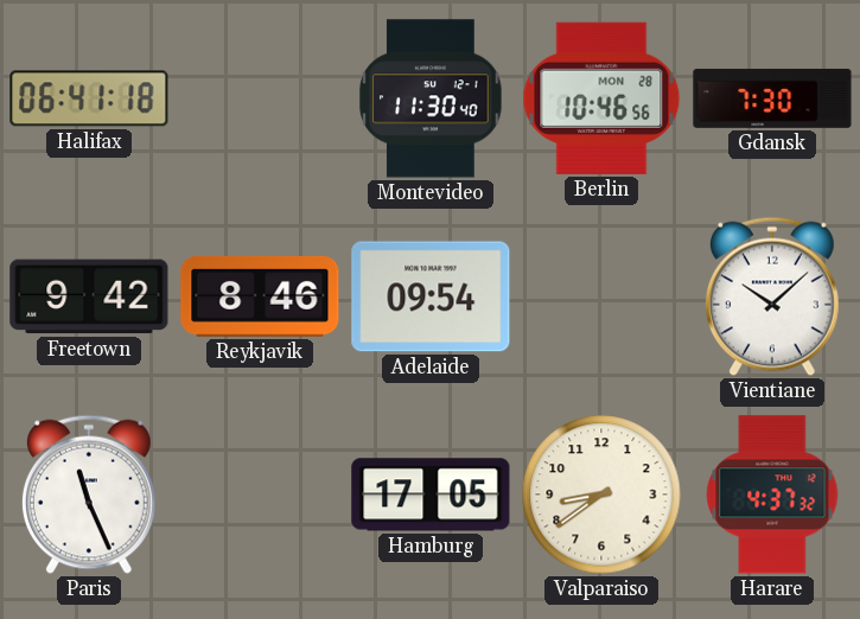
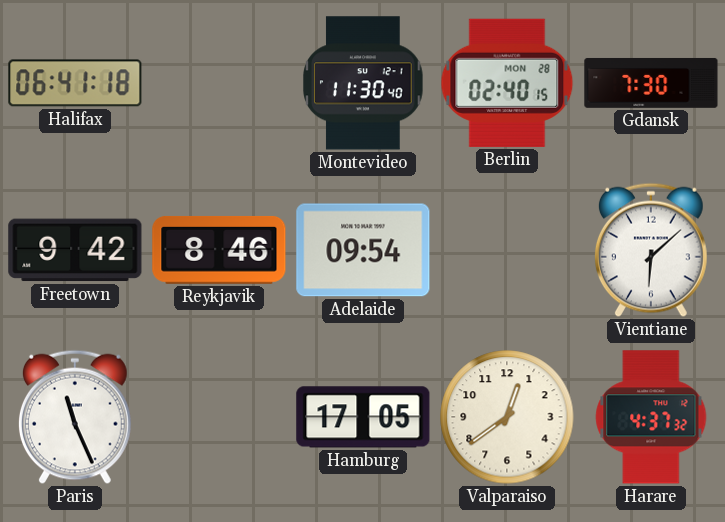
Berlin: 10:46 -> 02:40
Vientiane: 10:08 -> 6:08
Valparaiso: 8:39 -> 12:39
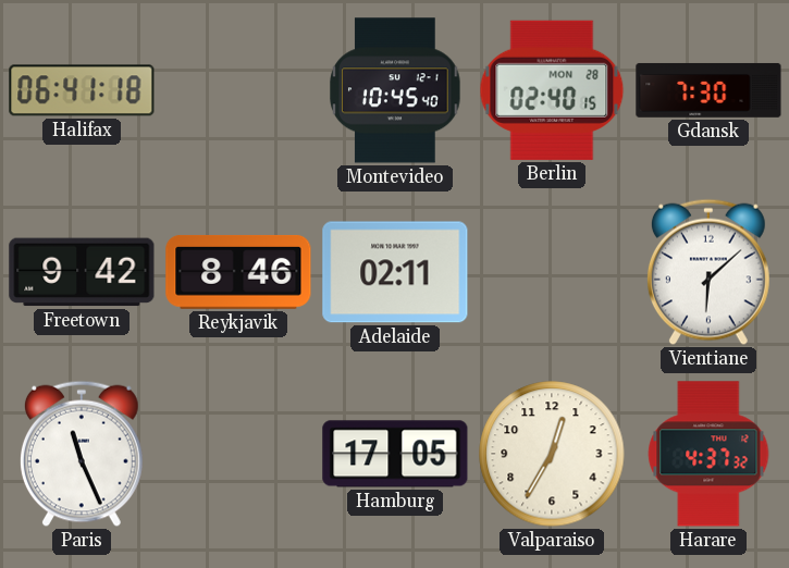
Montevideo: 11:30 -> 10:45
Adelaide: 09:54 -> 02:11
Valparaiso: 12:39 -> 12:35
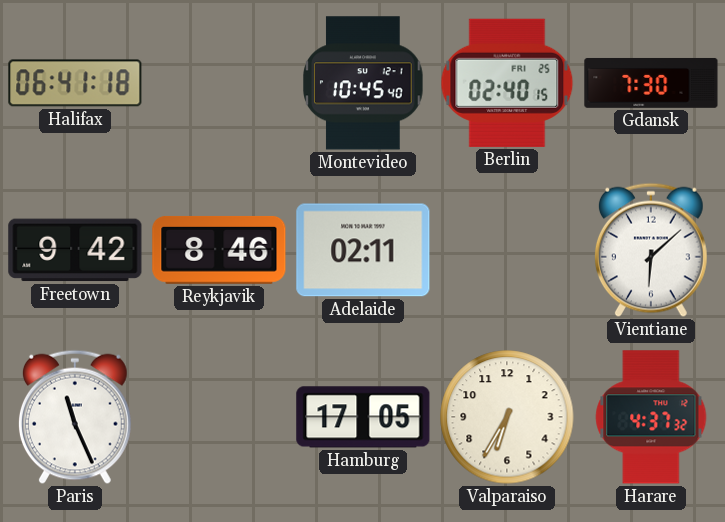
Berlin date: MON 28 -> FRI 25
Valparaiso: 12:35 -> 6:35
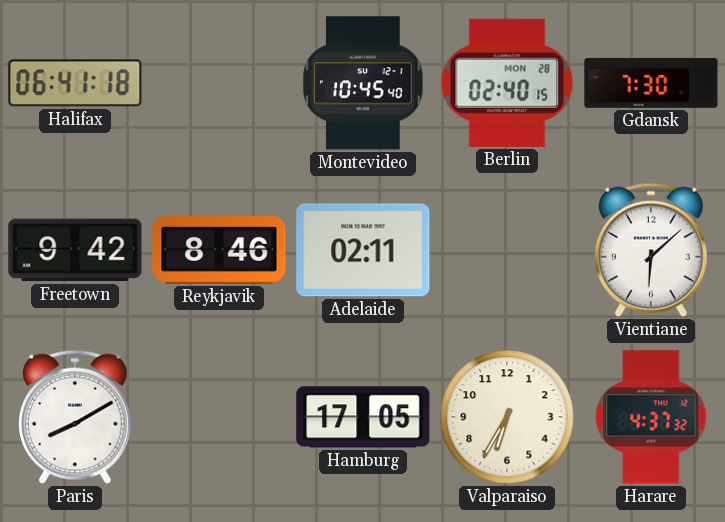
Berlin date: FRI 25 -> MON 28
Paris: 11:26 -> 8:10
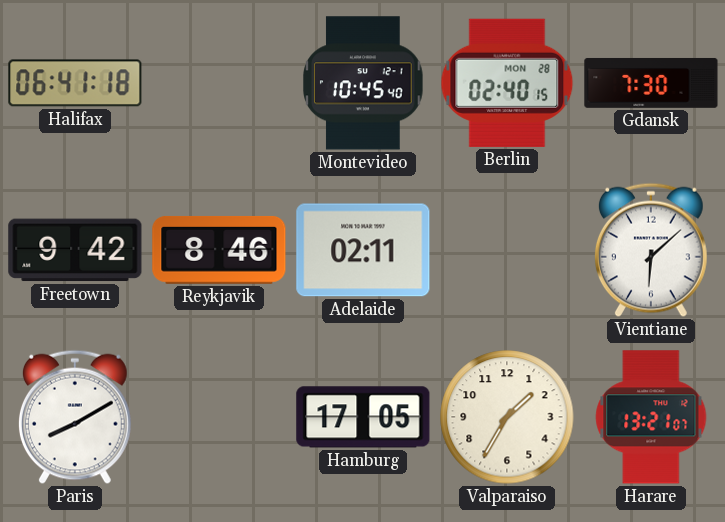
Valparaiso: 6:35 -> 1:35
Harare: 4:37 -> 13:21
